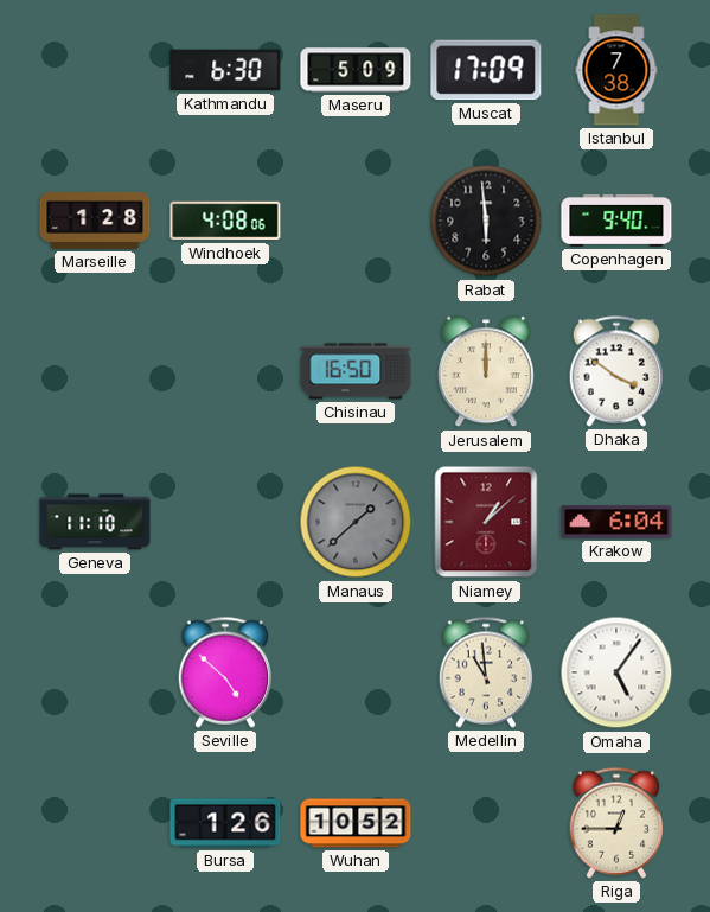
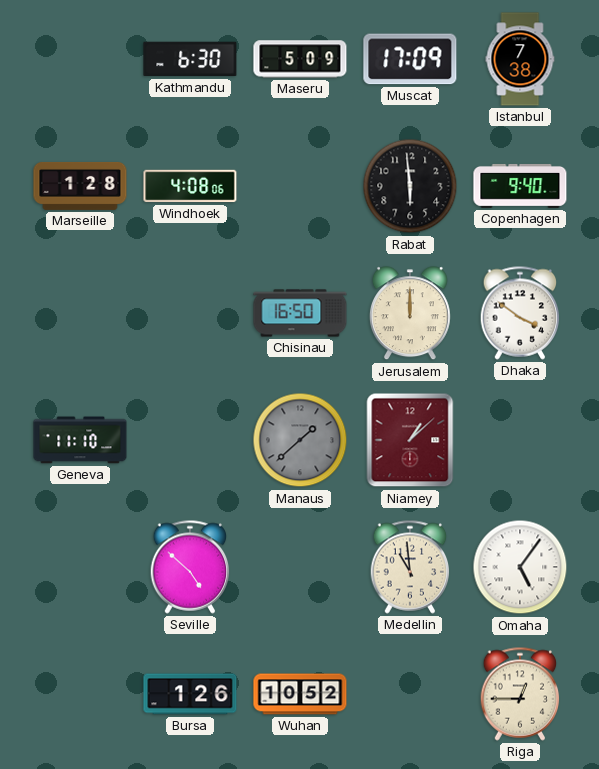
Krakow: 6:04 -> none
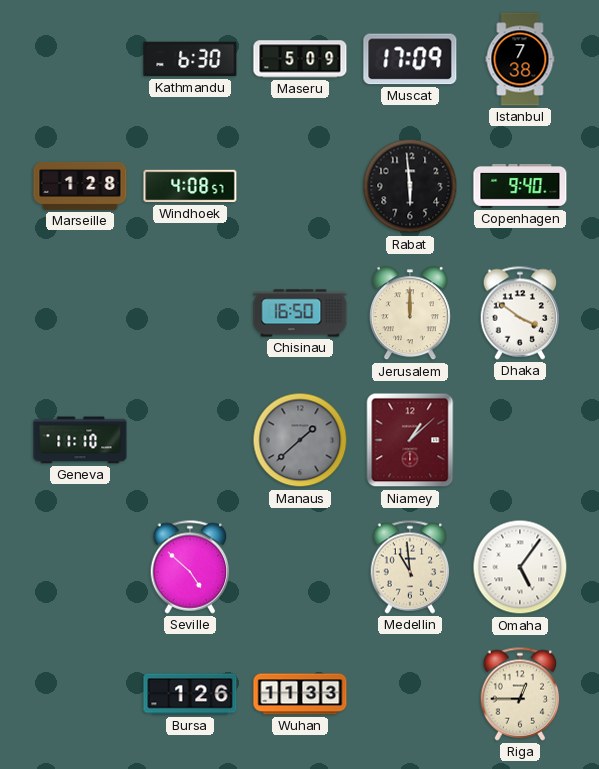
Windhoek: 4:08:06 -> 4:08:57
Wuhan: 10:52 -> 11:33
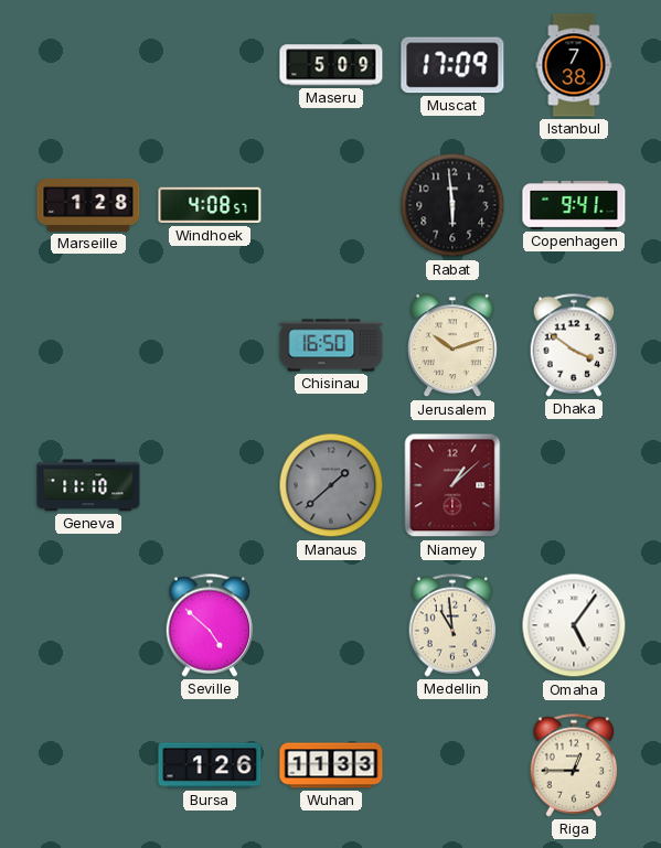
Kathmandu: 6:30 -> none
Copenhagen: 9:40 -> 9:41
Jerusalem: 12:00 -> 10:12
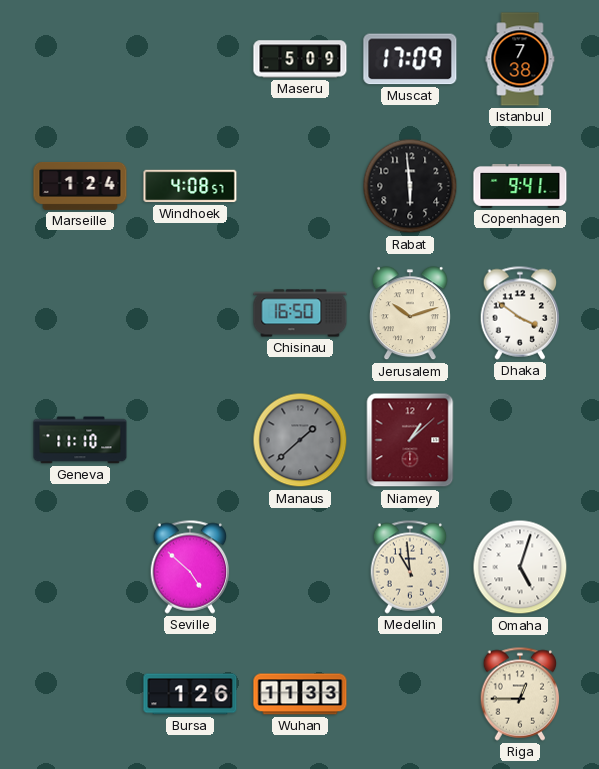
Marseille: 1:28 -> 1:24
Omaha: 5:06 -> 5:03
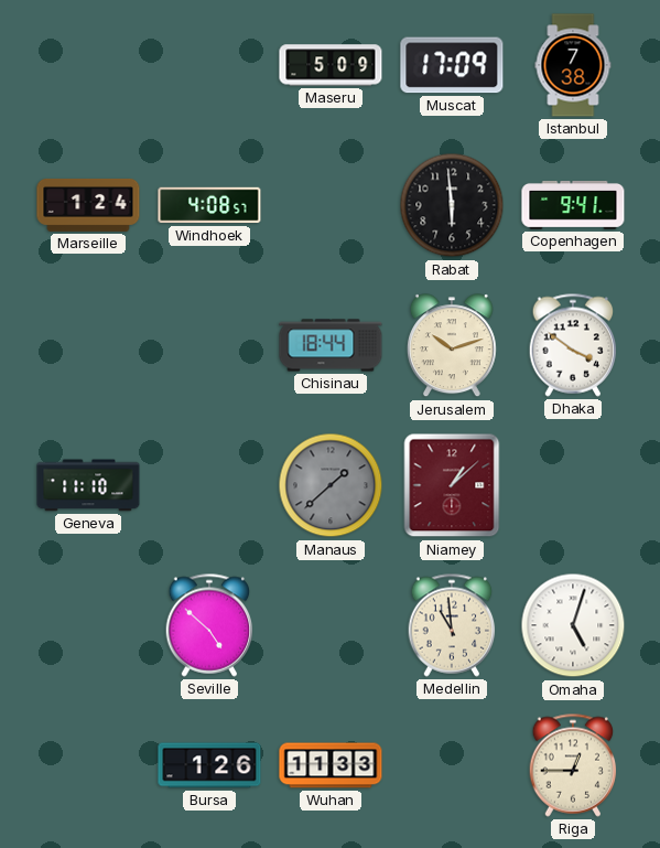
Chisinau: 16:50 -> 18:44
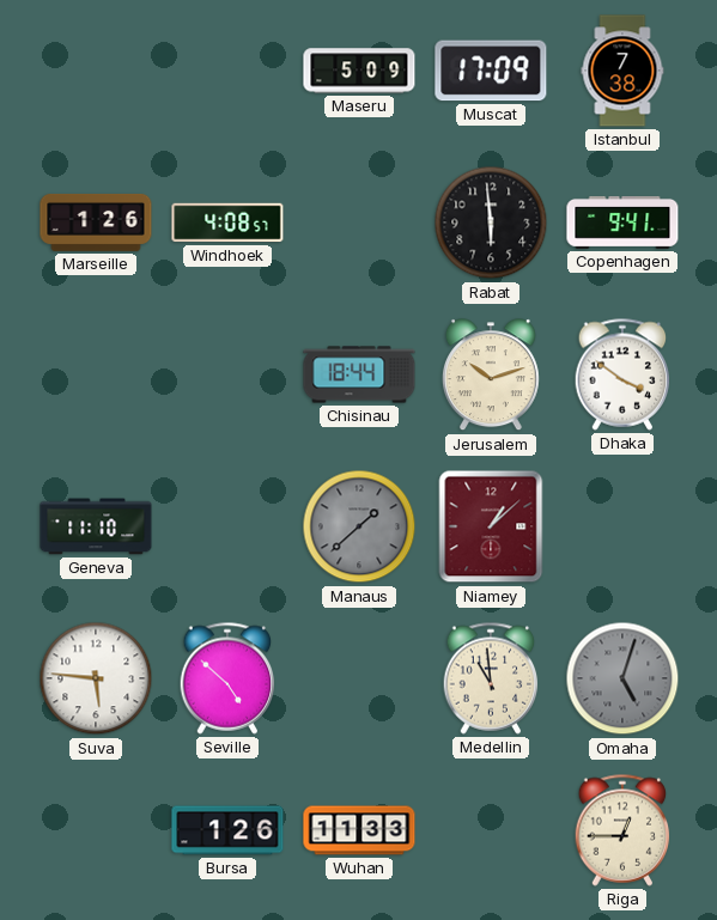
Marseille: 1:24 -> 1:26
Suva: none -> 5:46
Omaha dial: white -> grey
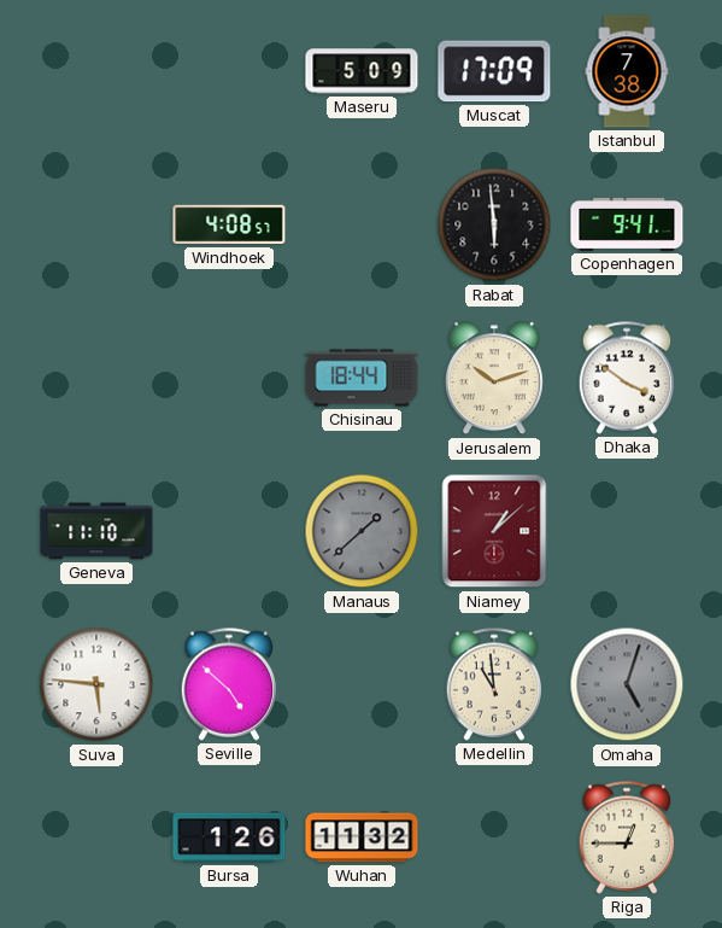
Marseille: 1:26 -> none
Wuhan: 11:33 -> 11:32
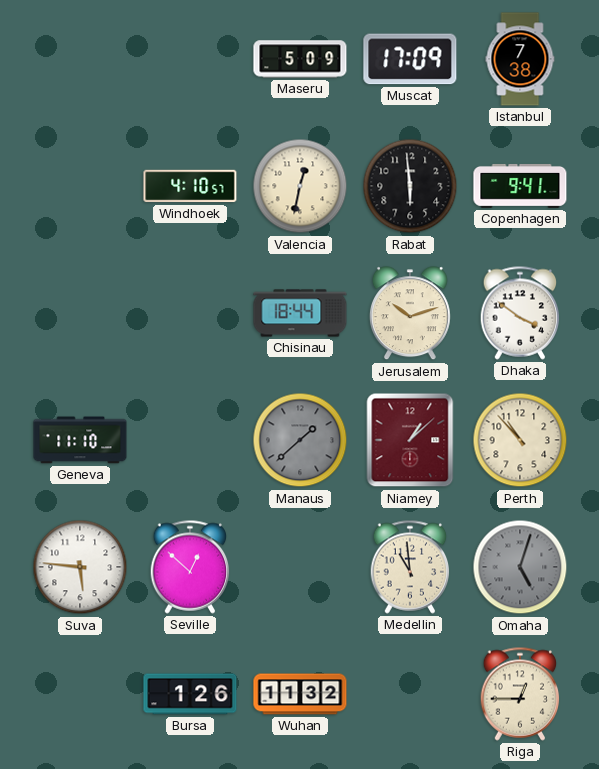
Windhoek: 4:08 -> 4:10
Valencia: none -> 12:32
Perth: none -> 10:53
Seville: 4:52 -> 12:52
